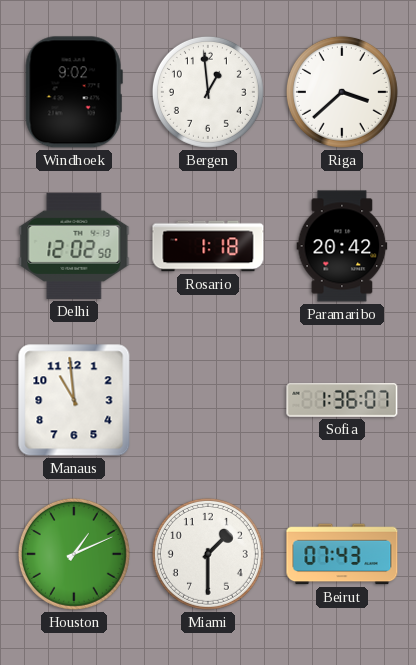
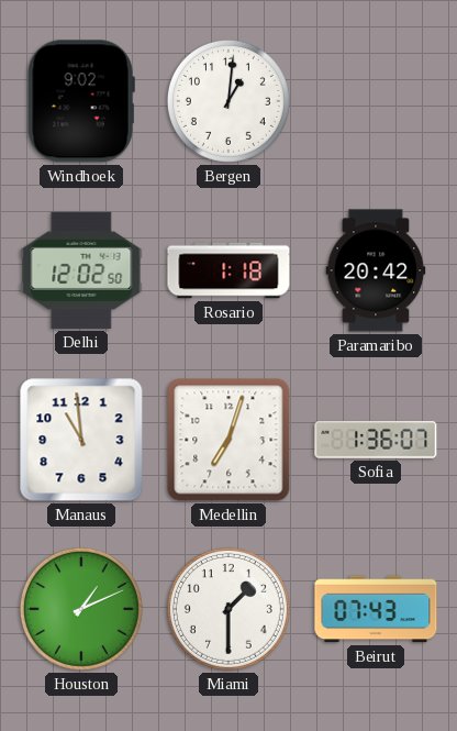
Bergen: 12:59 -> 1:01
Riga: 3:38 -> none
Medellin: none -> 7:03
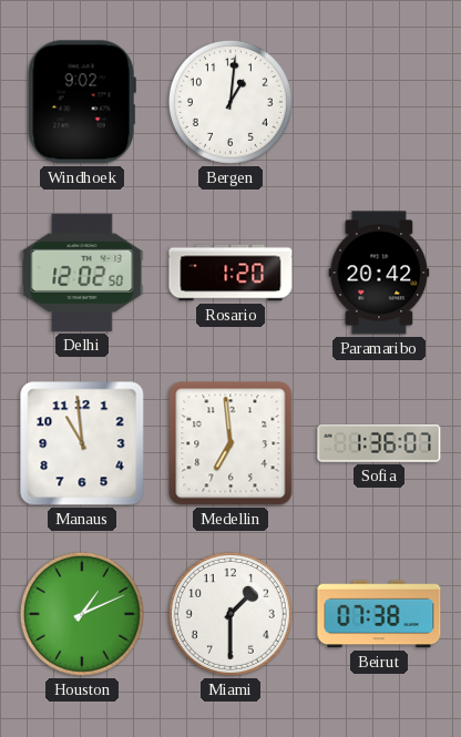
Rosario: 1:18 -> 1:20
Medellin: 7:03 -> 6:59
Beirut: 07:43 -> 07:38
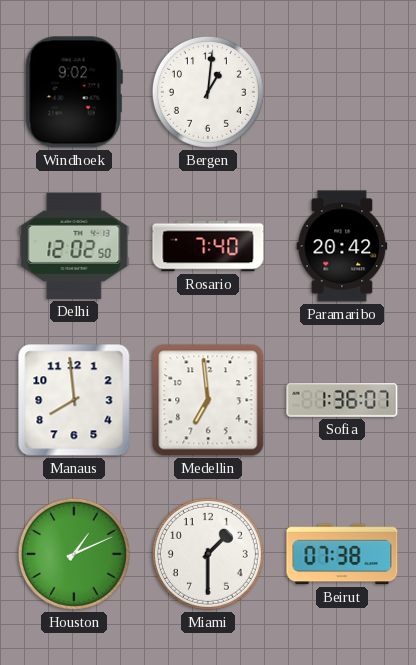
Rosario: 1:20 -> 7:40
Manaus: 10:59 -> 7:59
